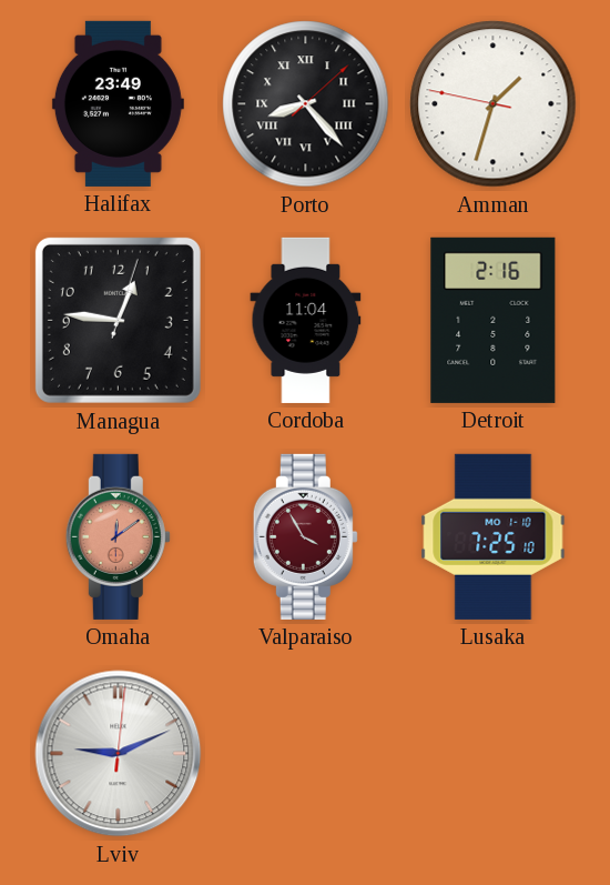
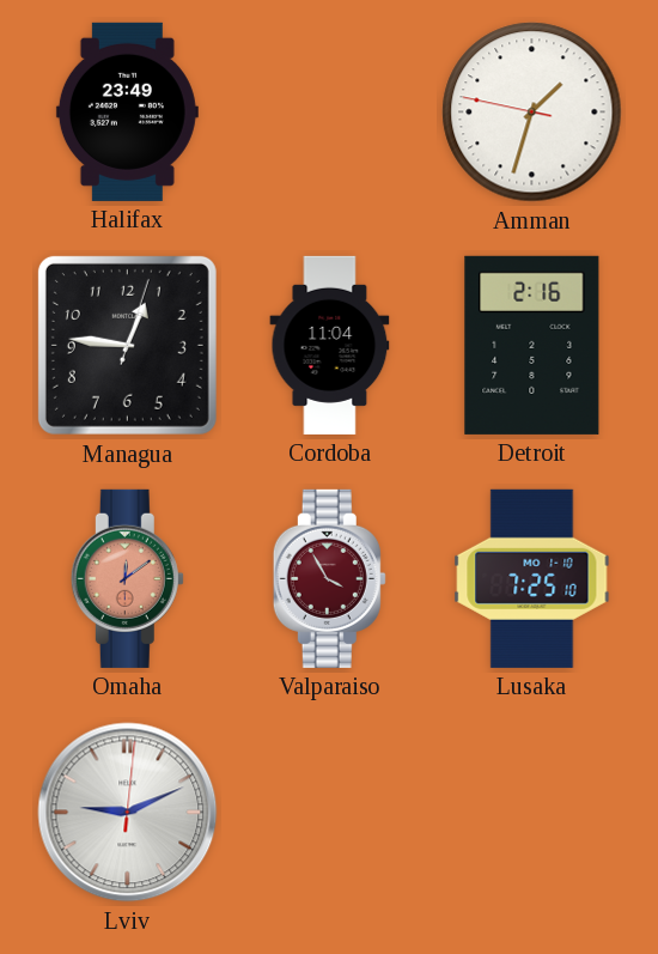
Porto: 8:23 -> none
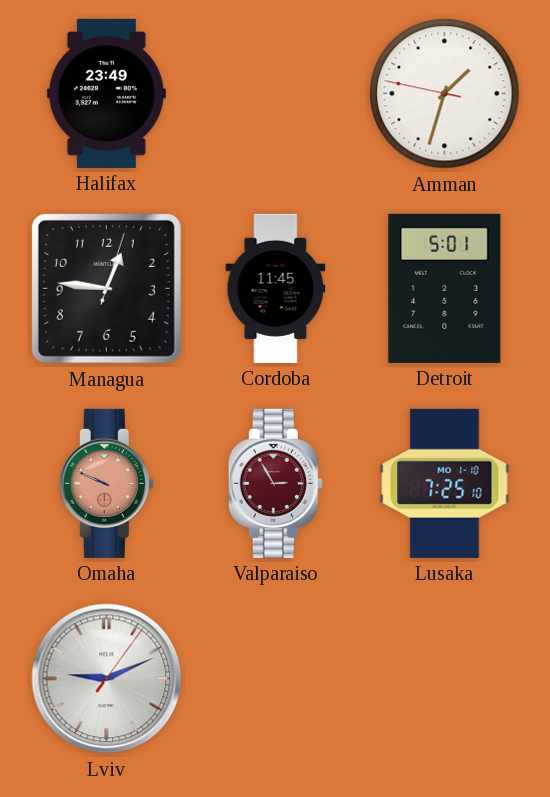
Cordoba: 11:04 -> 11:45
Detroit: 2:16 -> 5:01
Omaha: 12:09 -> 9:49
Valparaiso: 3:55 -> 2:55
Lviv: 9:11:01 -> 9:11:06
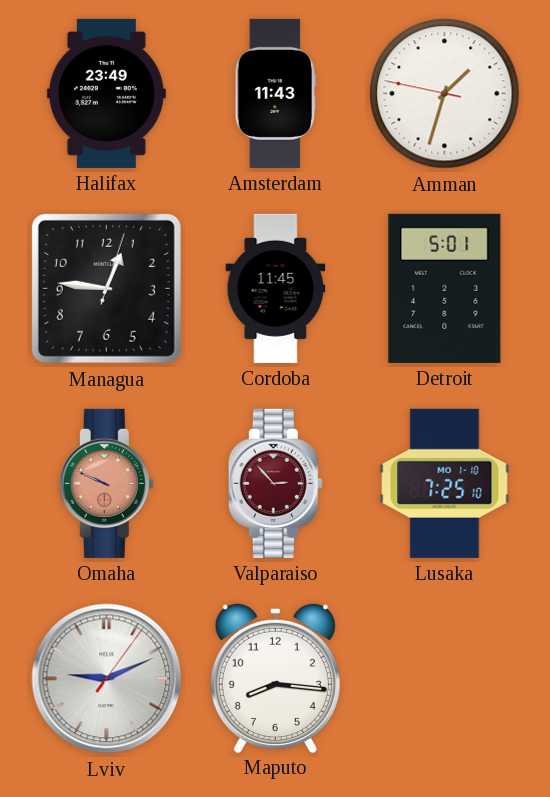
Amsterdam: none -> 11:43
Valparaiso: 2:55 -> 2:53
Maputo: none -> 8:16
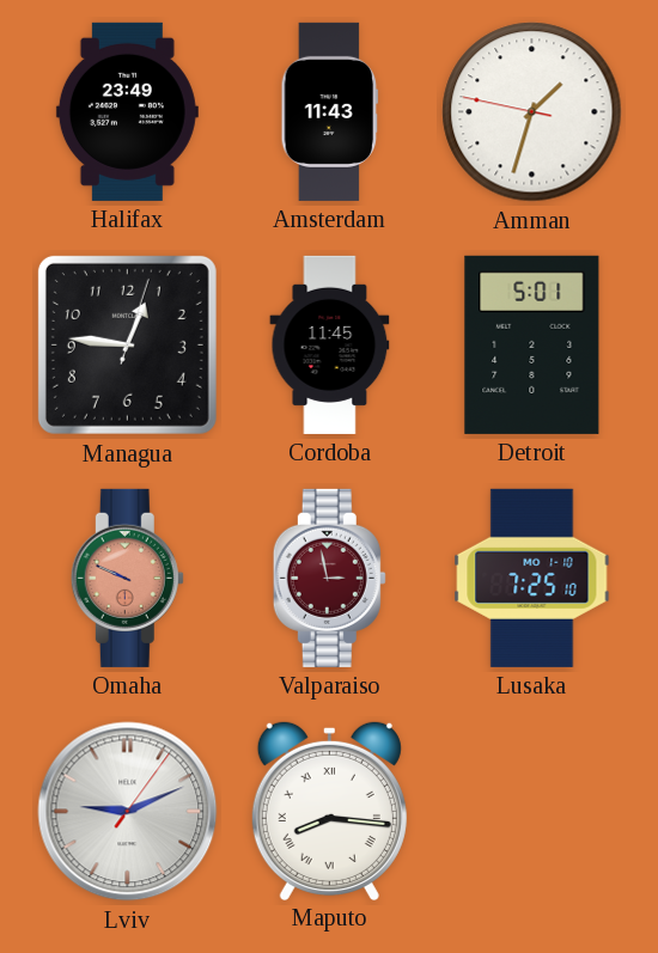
Valparaiso: 2:53 -> 2:58
Maputo numerals: Arabic -> Roman
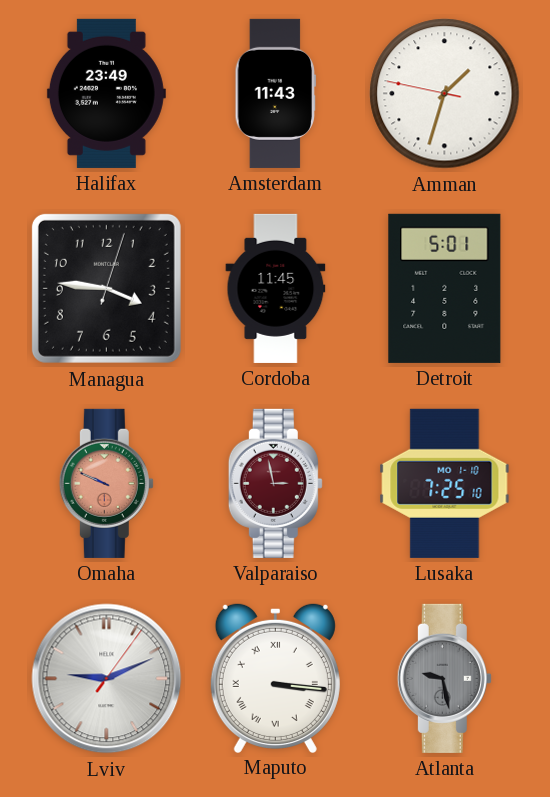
Managua: 12:46 -> 3:46
Maputo: 8:16 -> 3:16
Atlanta: none -> 9:28
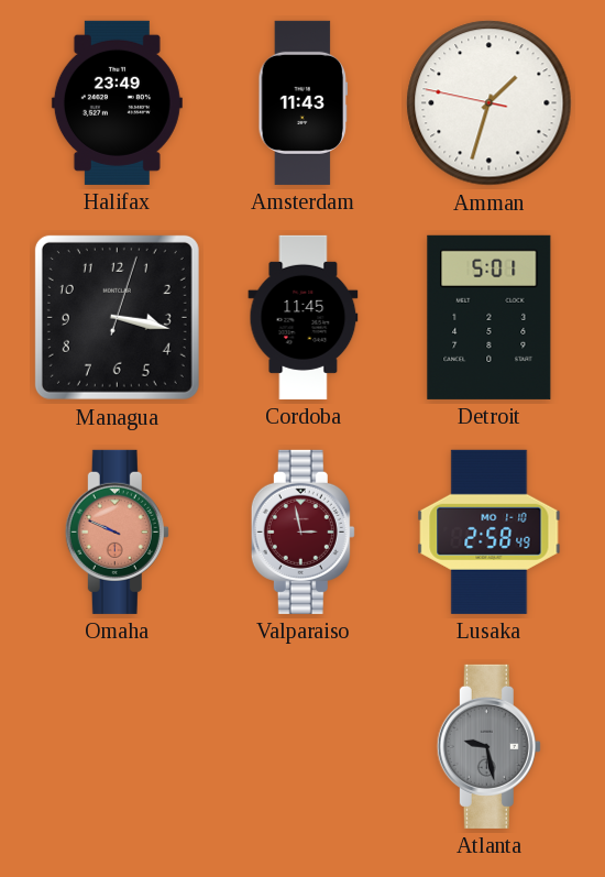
Managua: 3:46 -> 3:17
Lusaka: 7:25 -> 2:58
Lviv: 9:11 -> none
Maputo: 3:16 -> none
